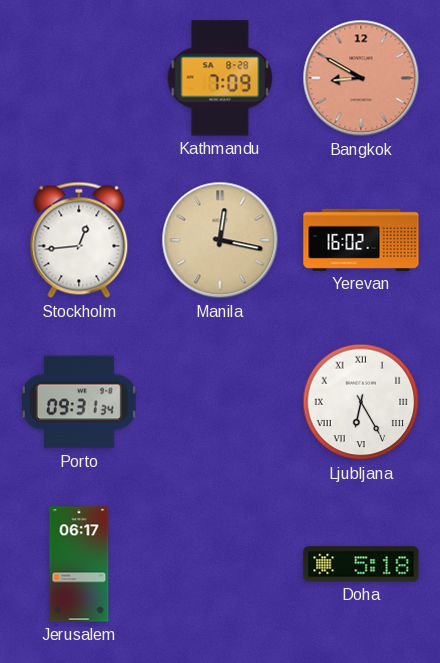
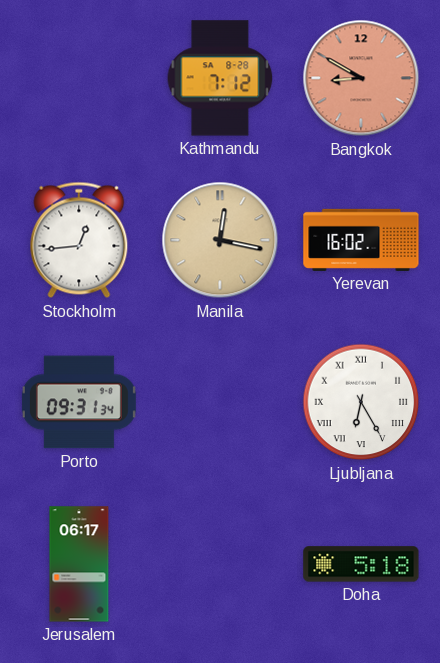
Kathmandu: 7:09 -> 7:12
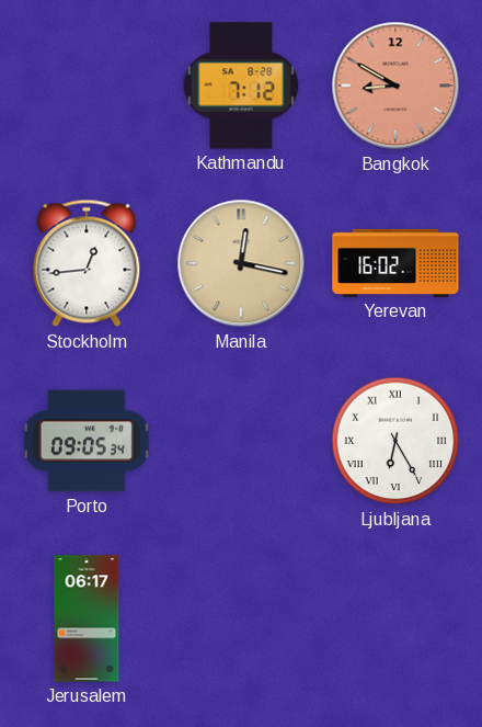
Porto: 09:31 -> 09:05
Doha: 5:18 -> none
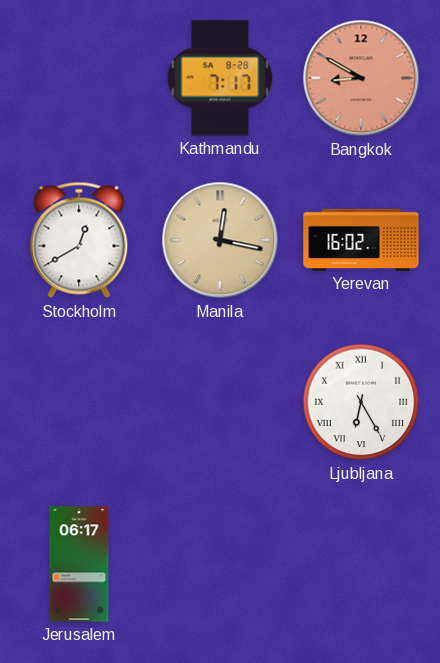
Kathmandu: 7:12 -> 7:17
Stockholm: 12:44 -> 12:40
Porto: 09:05 -> none
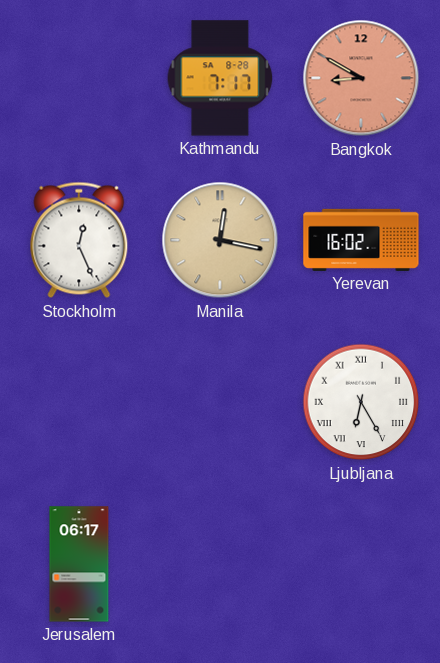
Stockholm: 12:40 -> 12:26
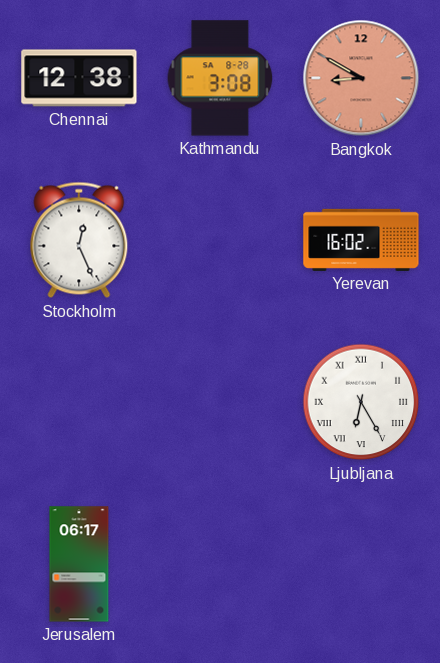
Chennai: none -> 12:38
Kathmandu: 7:17 -> 3:08
Manila: 12:17 -> none
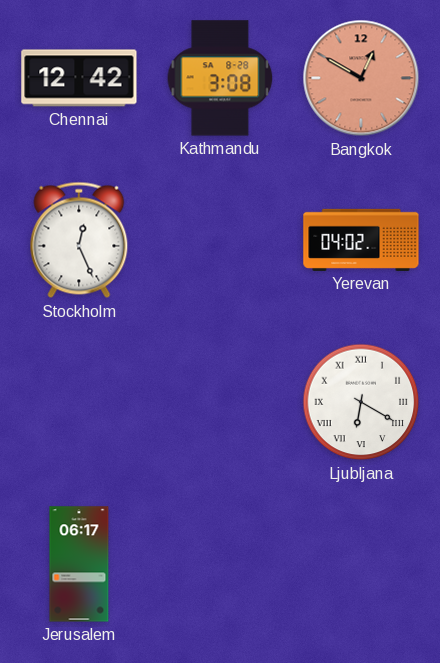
Chennai: 12:38 -> 12:42
Bangkok: 8:50 -> 12:50
Yerevan: 16:02 -> 04:02
Ljubljana: 6:25 -> 6:20
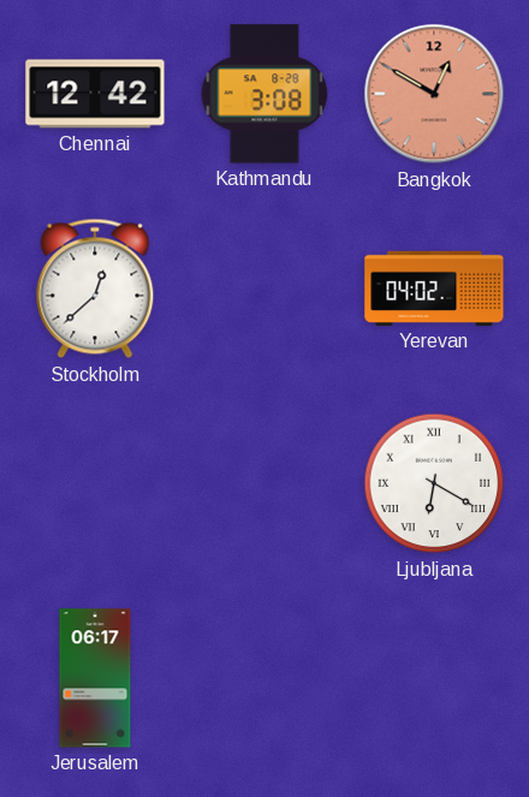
Stockholm: 12:26 -> 12:38
